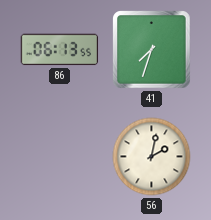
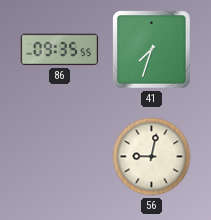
86: 06:13 -> 09:35
56: 2:02 -> 9:02
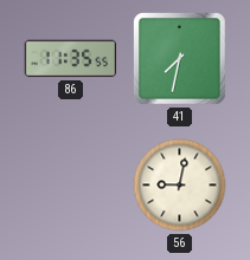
86: 09:35 -> 11:35
41: 7:33 -> 7:32
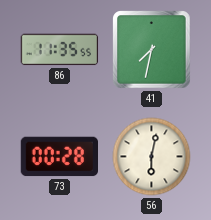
73: none -> 00:28
56: 9:02 -> 6:02
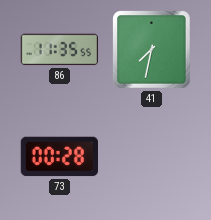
56: 6:02 -> none
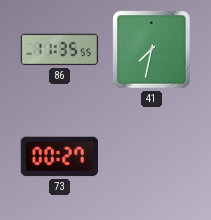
73: 00:28 -> 00:27
